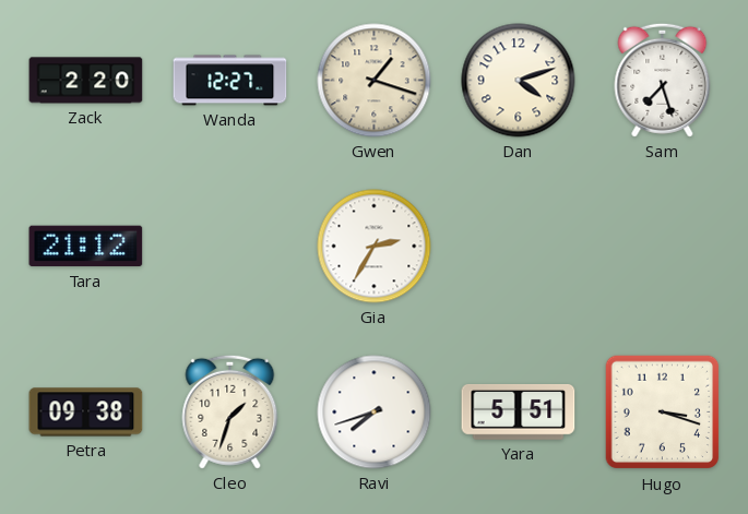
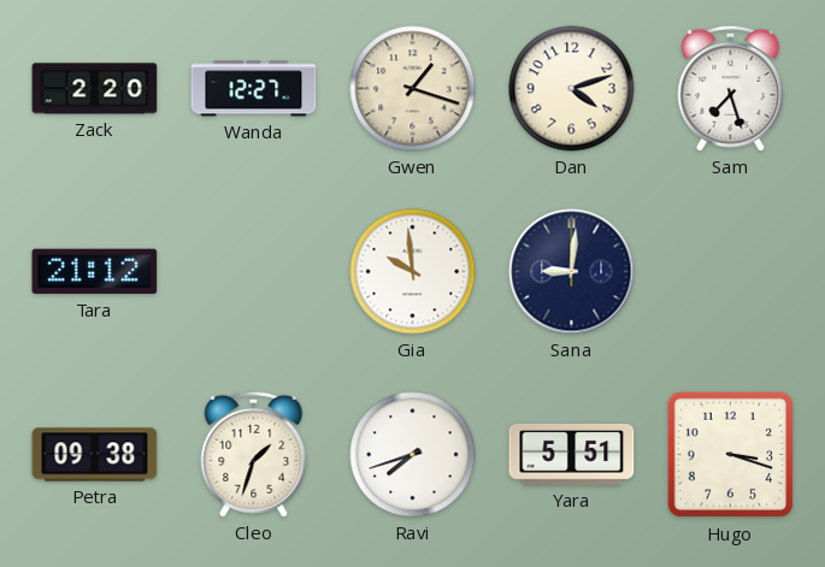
Gia: 2:35 -> 9:59
Sana: none -> 9:01
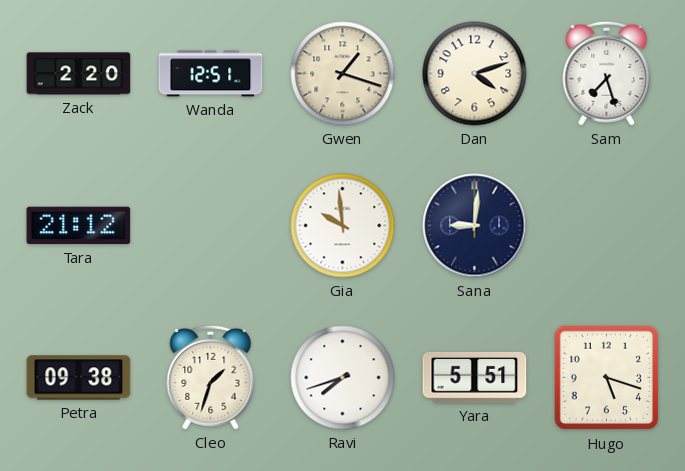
Wanda: 12:27 -> 12:51
Hugo: 3:18 -> 5:18
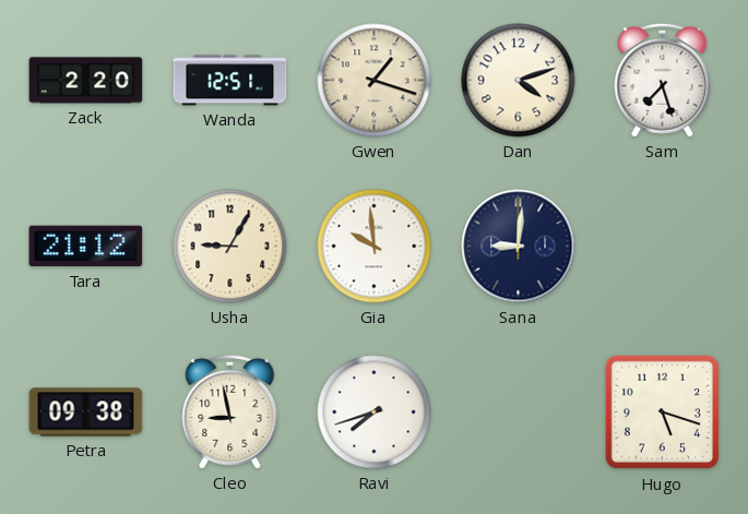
Usha: none -> 9:05
Cleo: 1:33 -> 8:58
Yara: 5:51 -> none
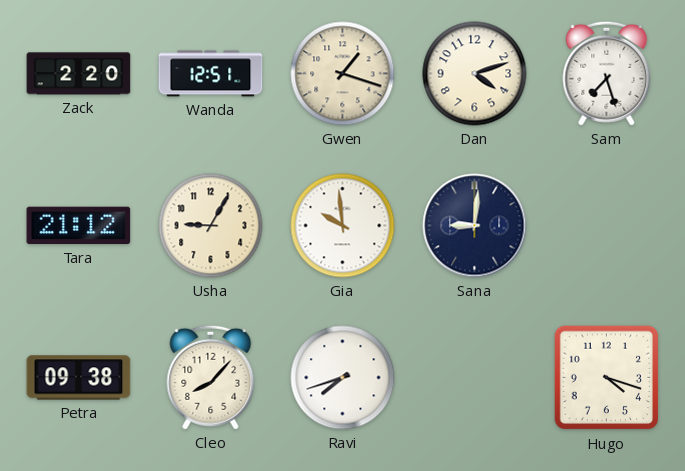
Cleo: 8:58 -> 8:07
Hugo: 5:18 -> 4:18
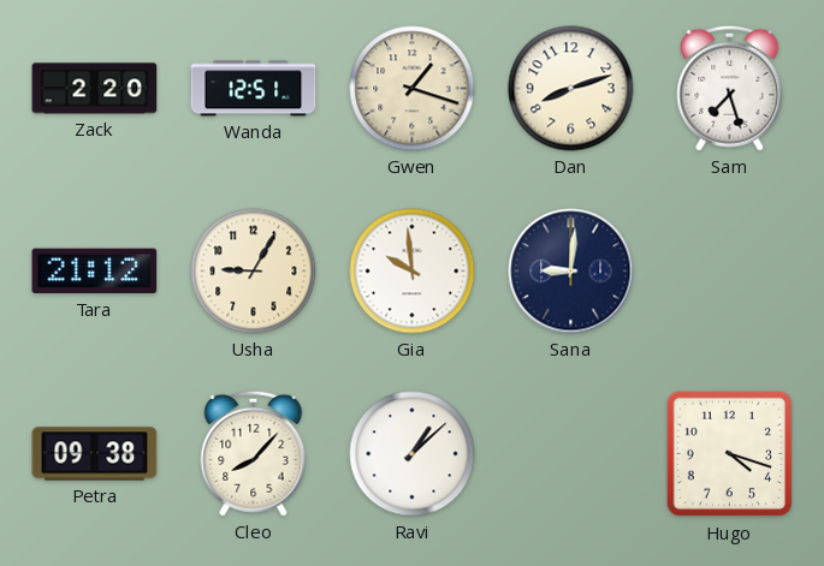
Dan: 4:12 -> 8:12
Ravi: 7:42 -> 1:08
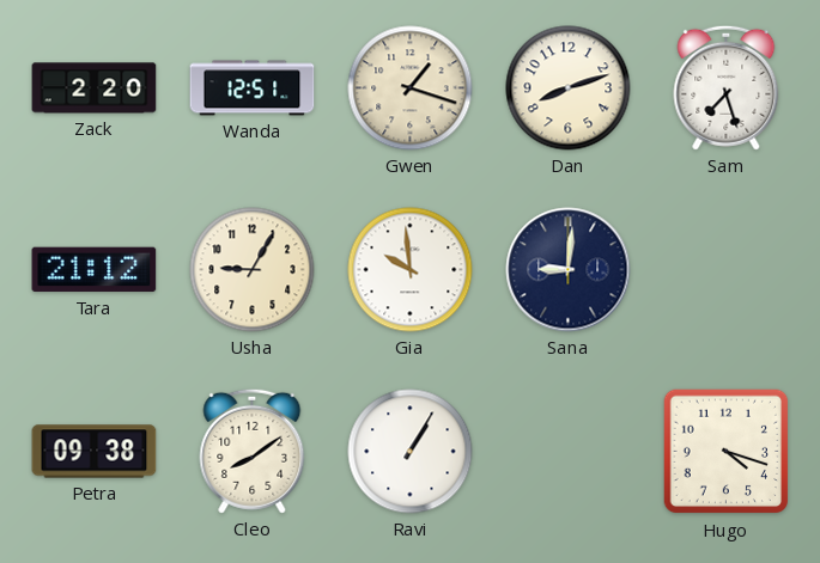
Cleo: 8:07 -> 8:09
Ravi: 1:08 -> 1:05
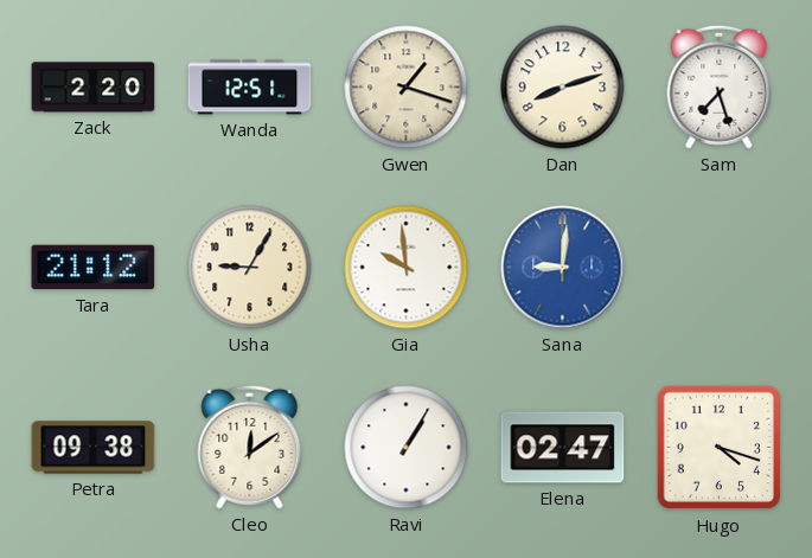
Sana dial: navy -> blue
Cleo: 8:09 -> 12:09
Elena: none -> 02:47
